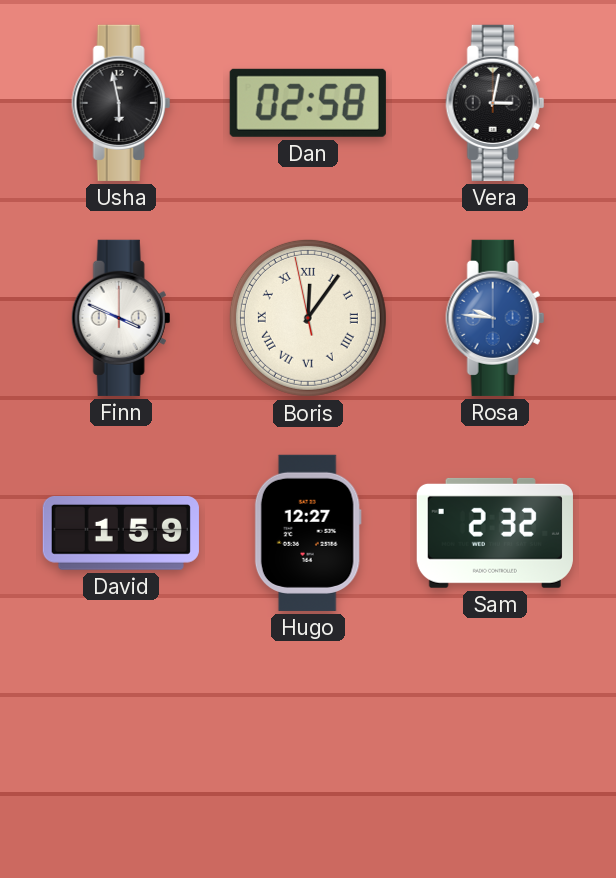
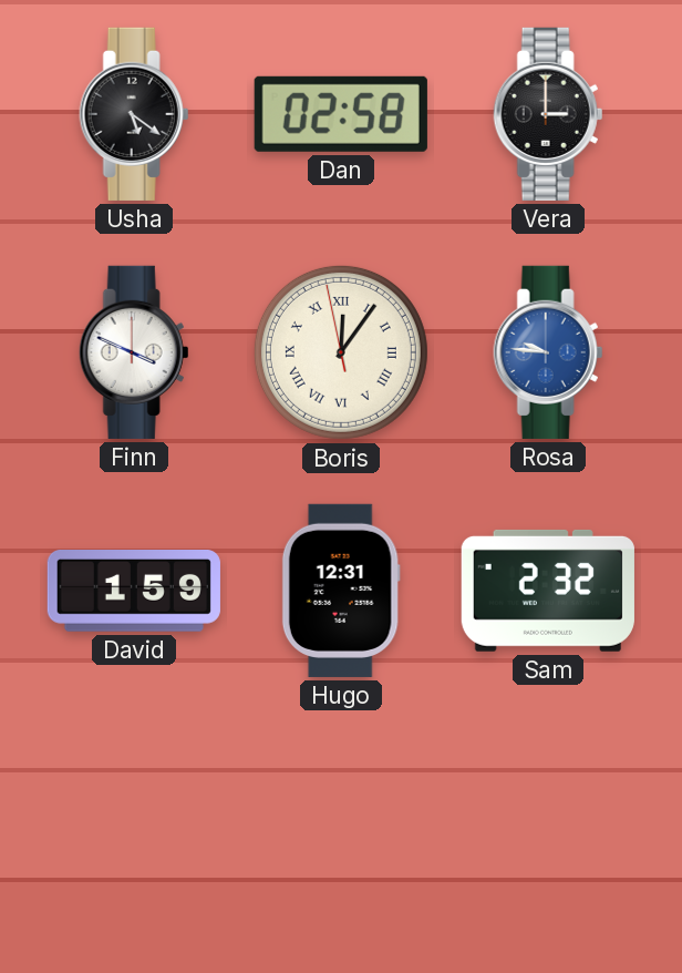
Usha: 5:58 -> 5:21
Vera: 3:02 -> 3:00
Hugo: 12:27 -> 12:31
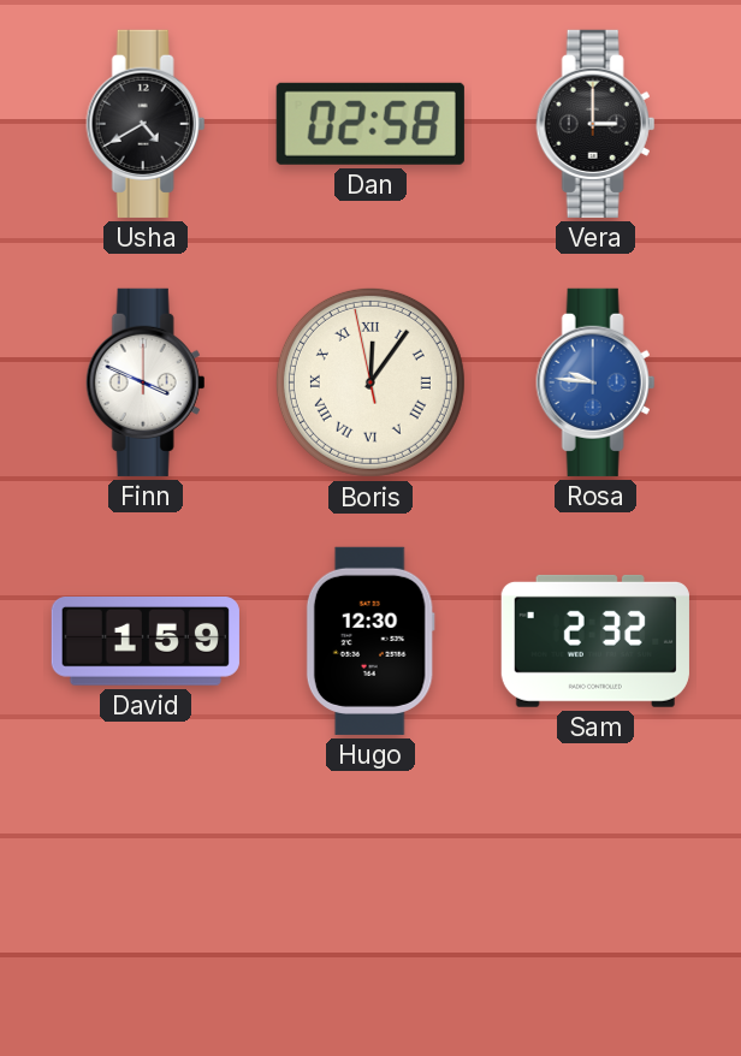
Usha: 5:21 -> 4:40
Hugo: 12:31 -> 12:30
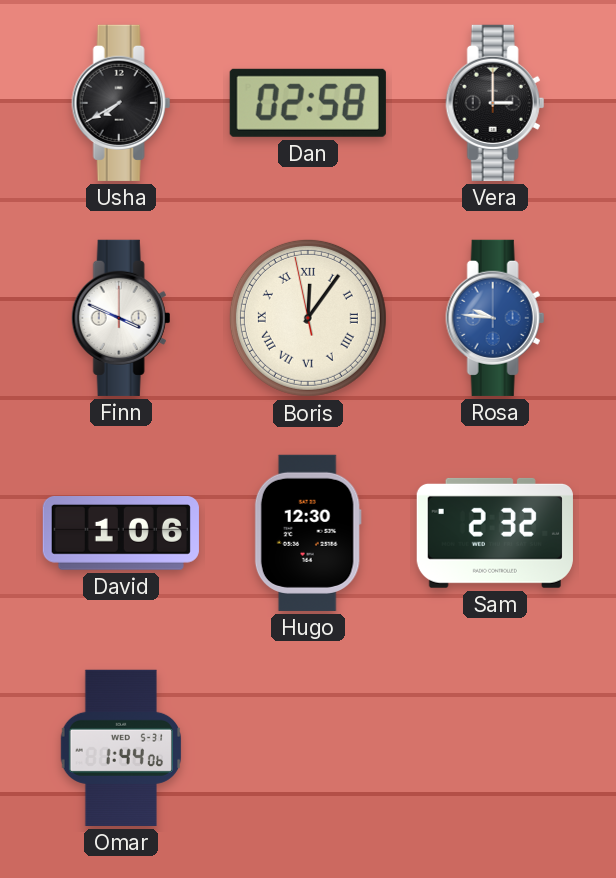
Usha: 4:40 -> 7:40
David: 1:59 -> 1:06
Omar: none -> 1:44
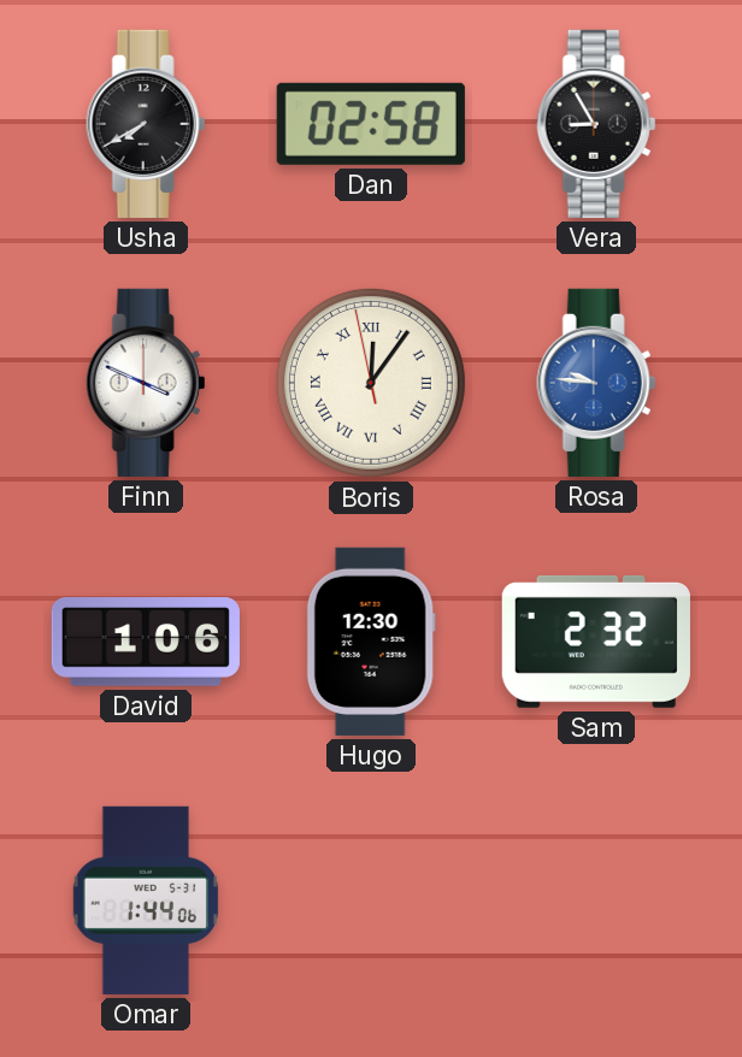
Vera: 3:00 -> 8:55
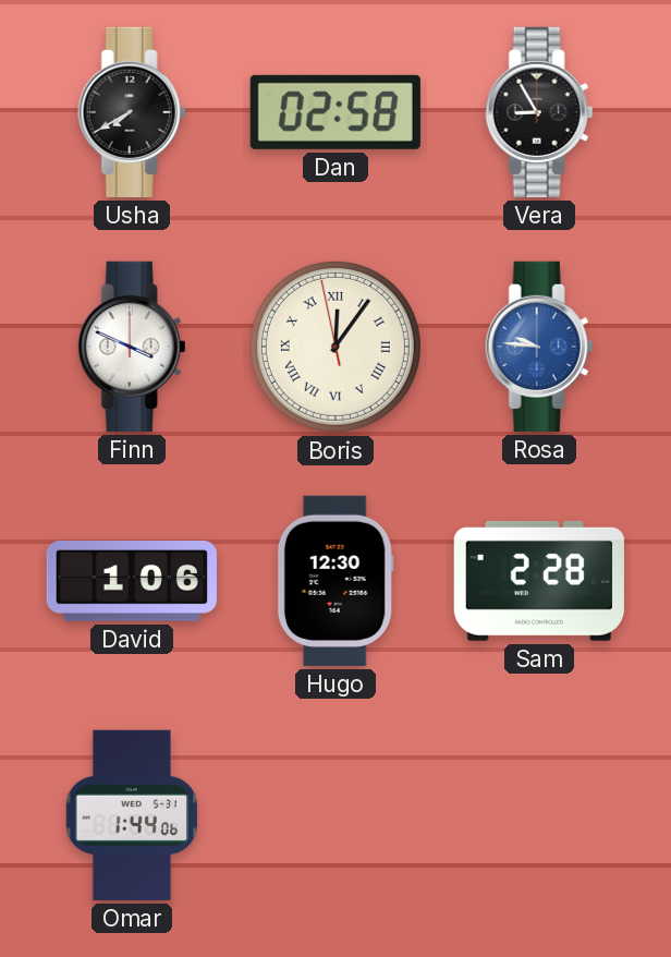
Sam: 2:32 -> 2:28
